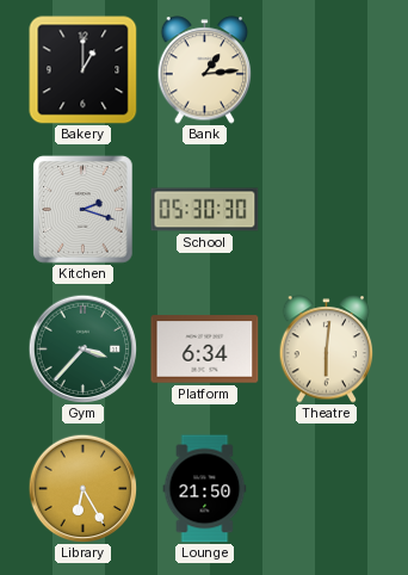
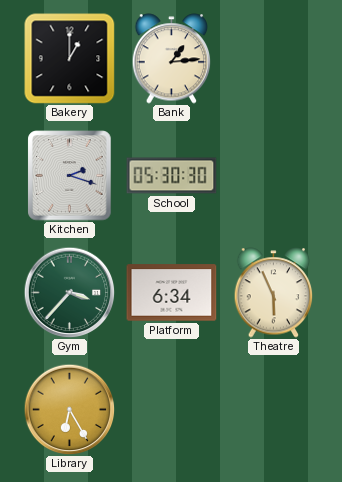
Theatre: 6:01 -> 5:56
Lounge: 21:50 -> none
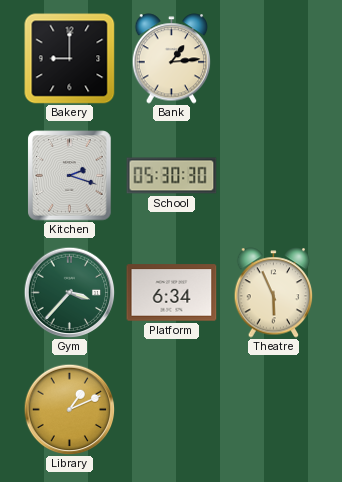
Bakery: 1:00 -> 9:00
Library: 6:25 -> 1:11
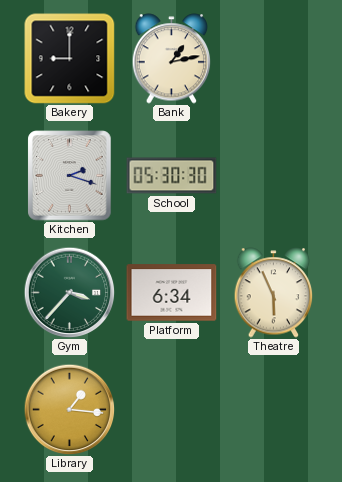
Bank: 1:14 -> 1:13
Library: 1:11 -> 1:16
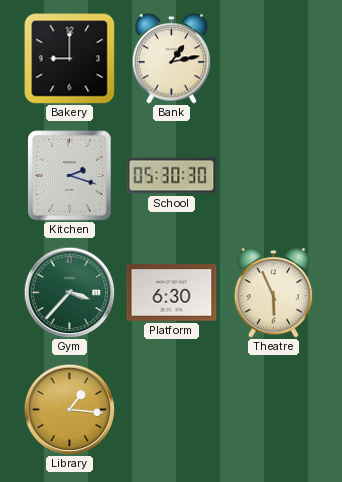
Platform: 6:34 -> 6:30
